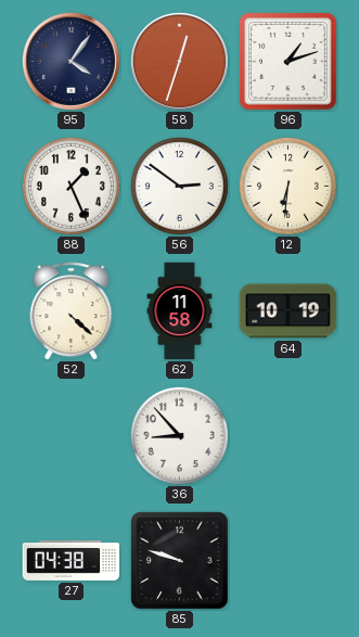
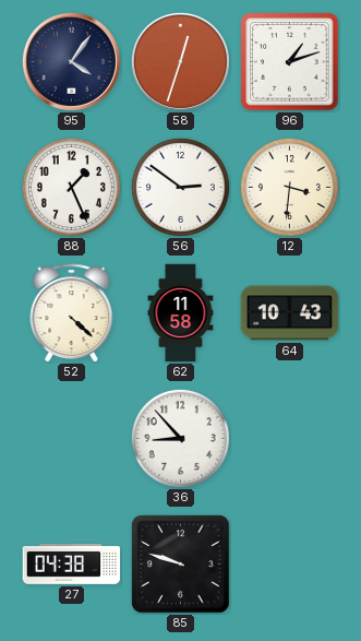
12: 6:31 -> 3:31
64: 10:19 -> 10:43
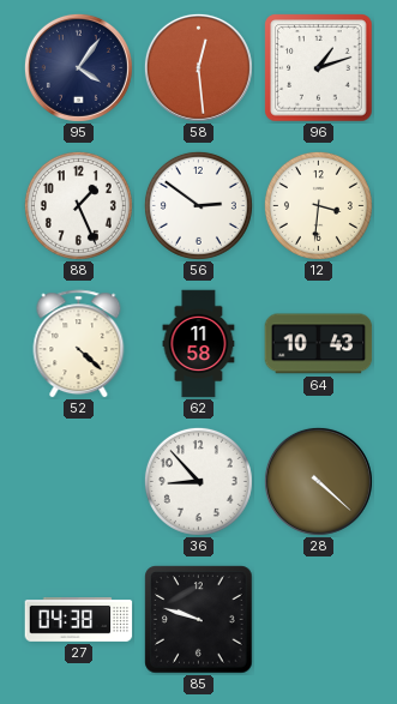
58: 12:33 -> 12:29
28: none -> 4:22
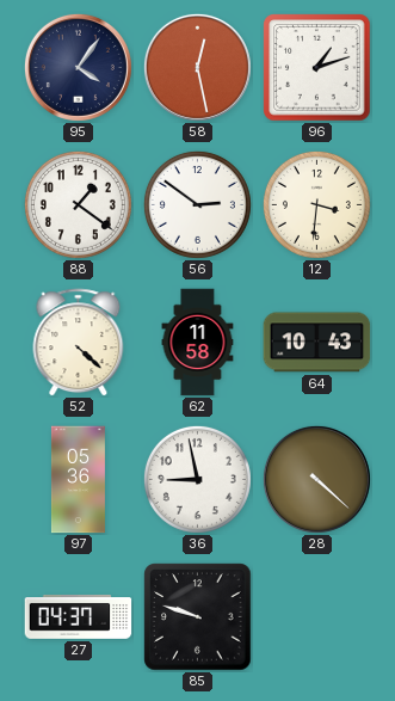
58: 12:29 -> 12:28
88: 1:26 -> 1:21
97: none -> 05:36
36: 8:53 -> 8:58
27: 04:38 -> 04:37
